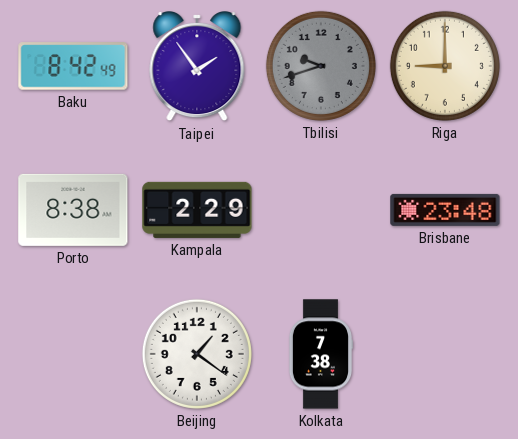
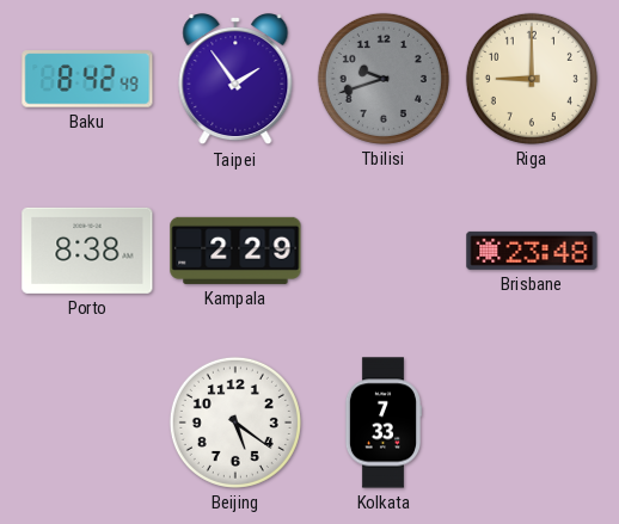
Beijing: 1:21 -> 5:21
Kolkata: 7:38 -> 7:33
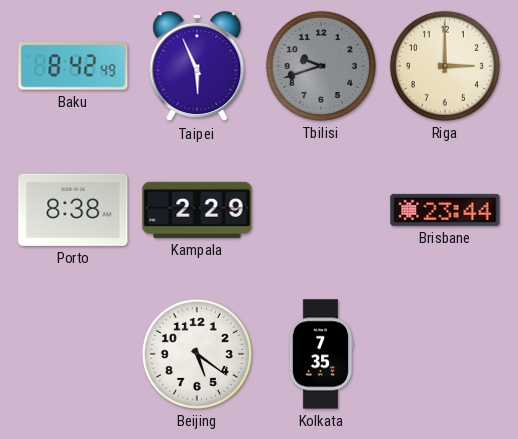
Taipei: 1:54 -> 5:56
Riga: 9:00 -> 3:00
Brisbane: 23:48 -> 23:44
Kolkata: 7:33 -> 7:35
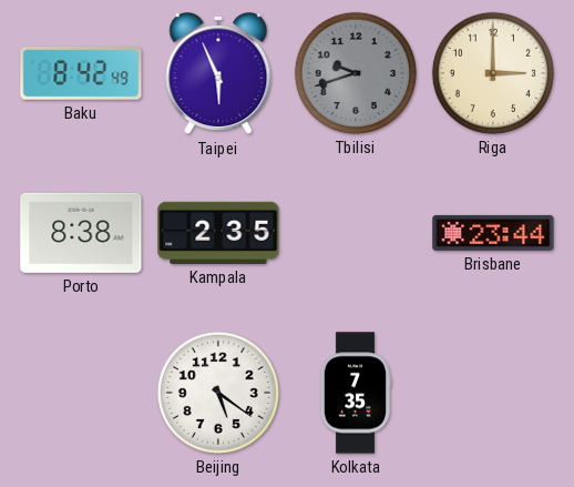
Kampala: 2:29 -> 2:35
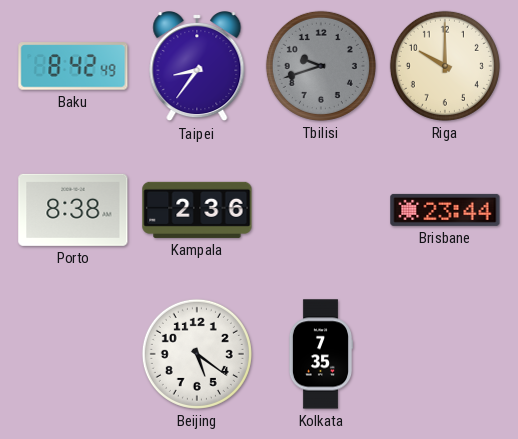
Taipei: 5:56 -> 8:36
Riga: 3:00 -> 10:00
Kampala: 2:35 -> 2:36
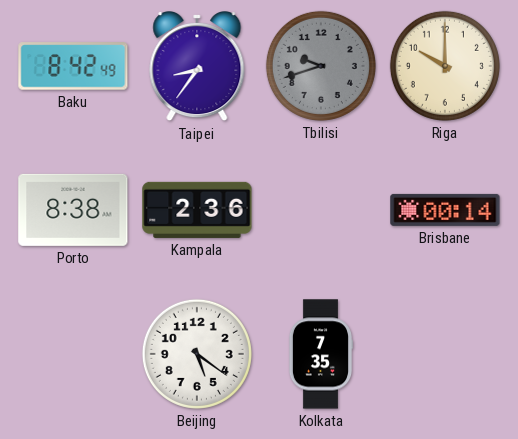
Brisbane: 23:44 -> 00:14
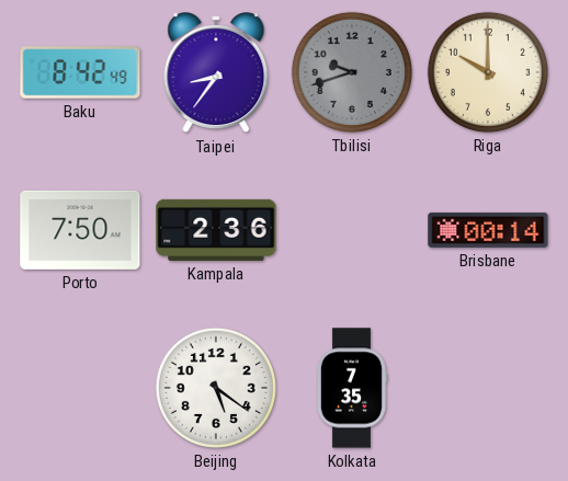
Porto: 8:38 -> 7:50
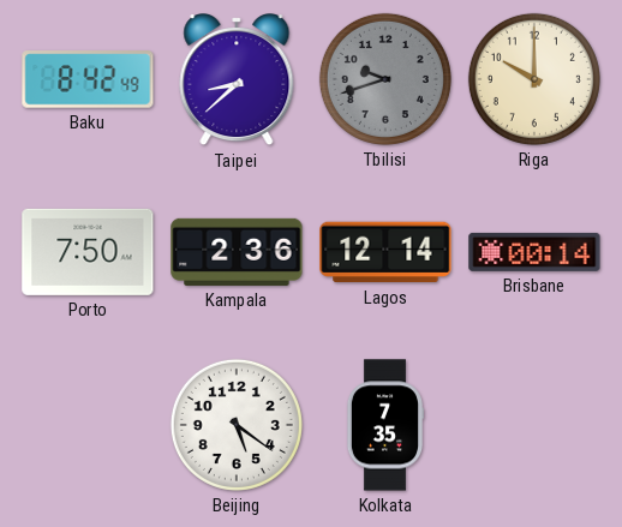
Taipei: 8:36 -> 8:38
Lagos: none -> 12:14
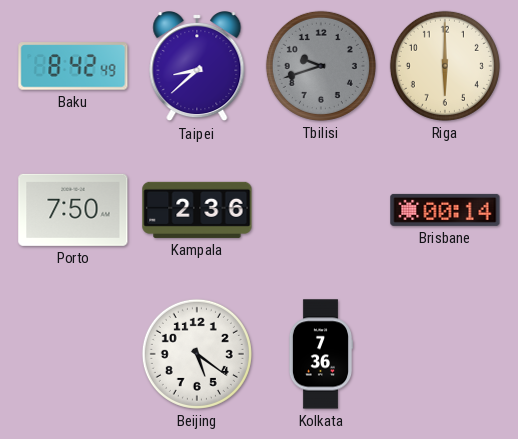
Riga: 10:00 -> 6:00
Lagos: 12:14 -> none
Kolkata: 7:35 -> 7:36
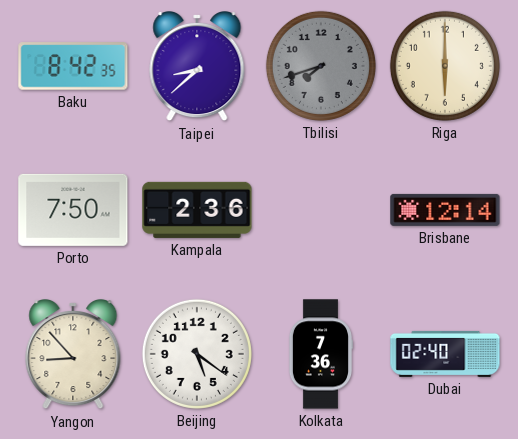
Baku: 8:42:49 -> 8:42:35
Tbilisi: 9:42 -> 7:42
Brisbane: 00:14 -> 12:14
Yangon: none -> 8:53
Dubai: none -> 02:40
